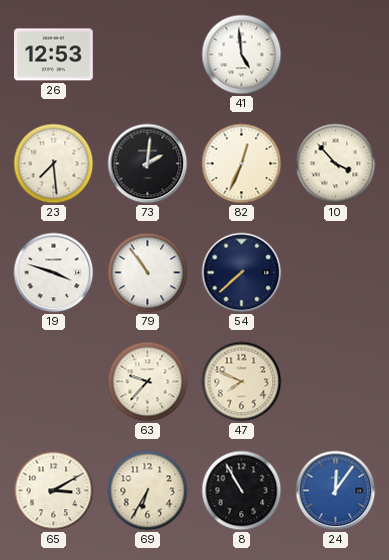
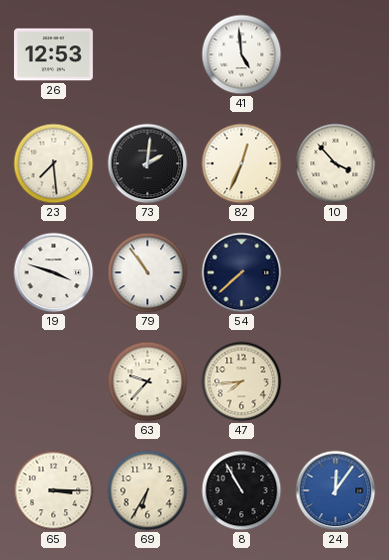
47: 7:49 -> 7:44
65: 3:10 -> 3:15
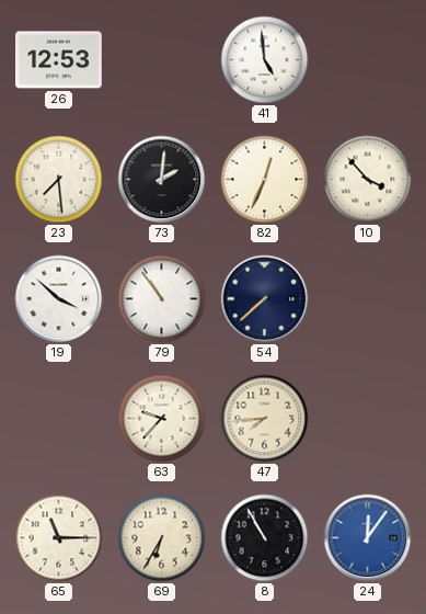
19: 3:48 -> 3:52
65: 3:15 -> 11:15
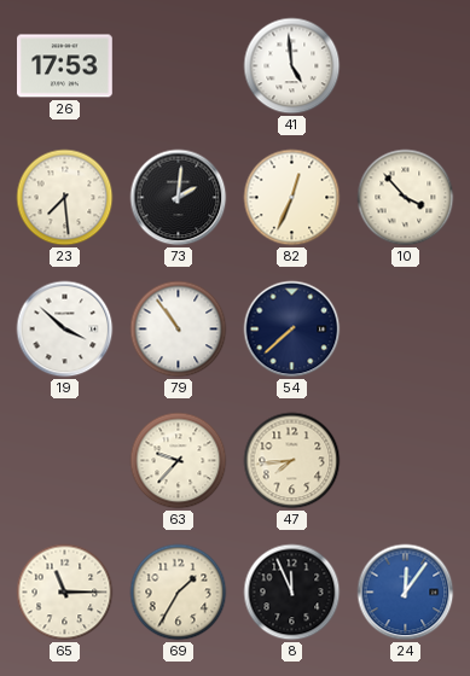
26: 12:53 -> 17:53
69: 6:35 -> 1:35
8: 10:55 -> 11:56
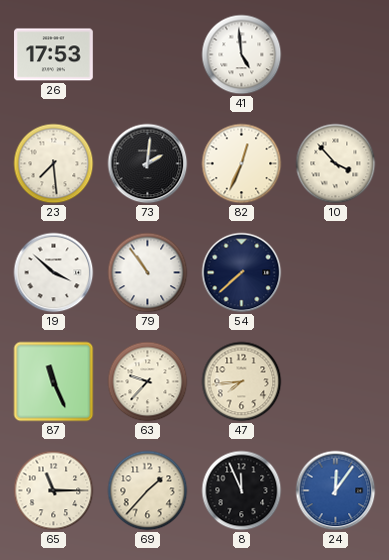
87: none -> 11:26
69: 1:35 -> 1:37
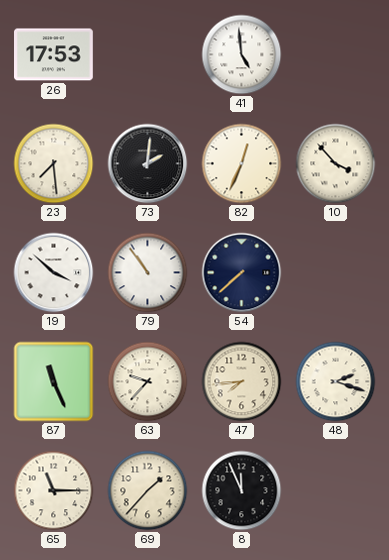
48: none -> 2:18
24: 12:06 -> none
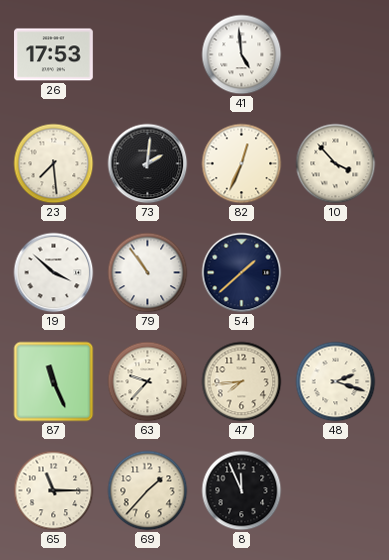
54: 7:38 -> 1:38
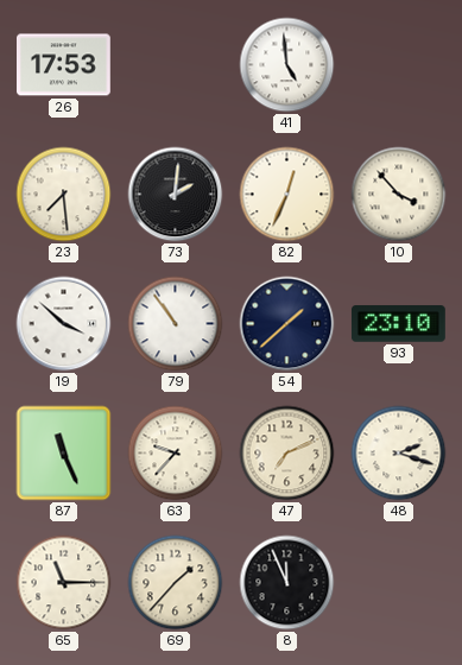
93: none -> 23:10
47: 7:44 -> 7:11
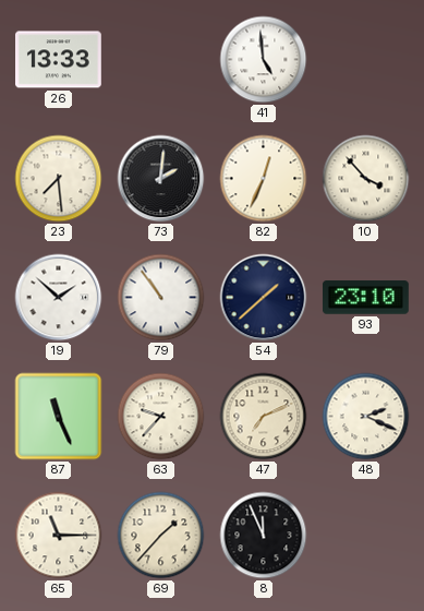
26: 17:53 -> 13:33
19: 3:52 -> 1:52
48: 2:18 -> 2:19
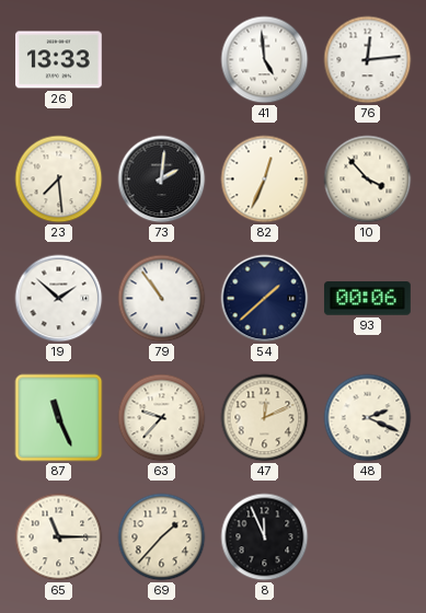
76: none -> 12:14
93: 23:10 -> 00:06
47: 7:11 -> 12:11
